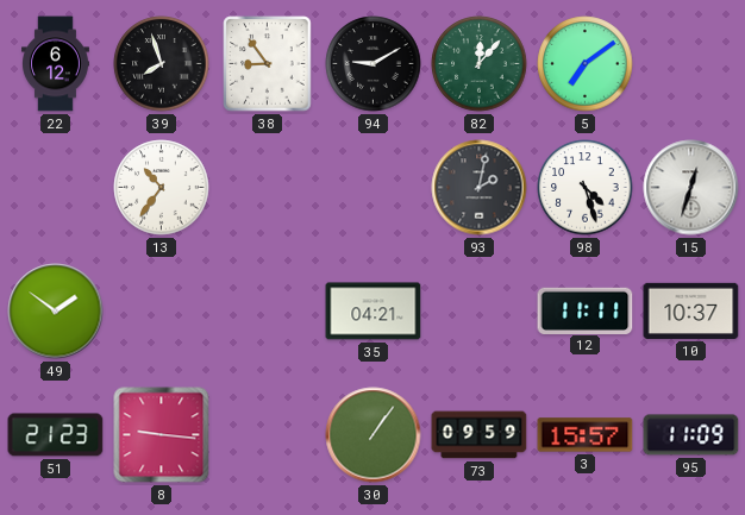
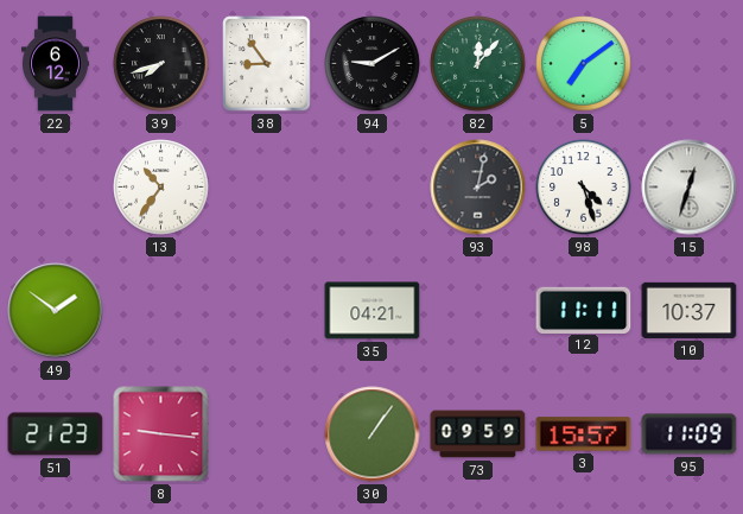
39: 7:57 -> 7:42
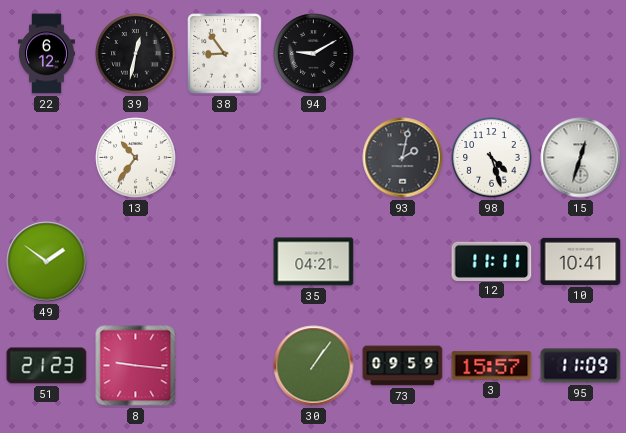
39: 7:42 -> 12:32
82: 12:07 -> none
5: 7:09 -> none
10: 10:37 -> 10:41
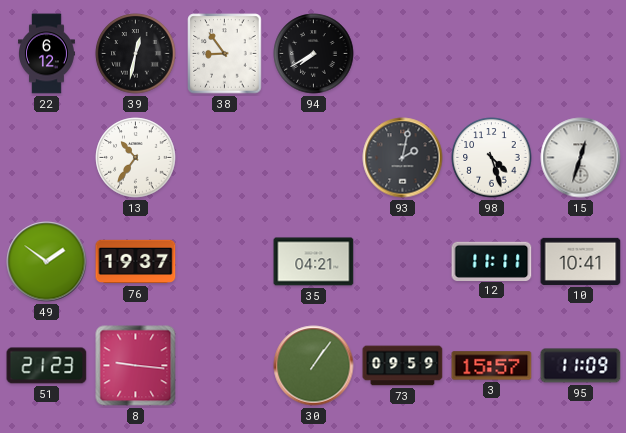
94: 9:10 -> 7:40
76: none -> 19:37
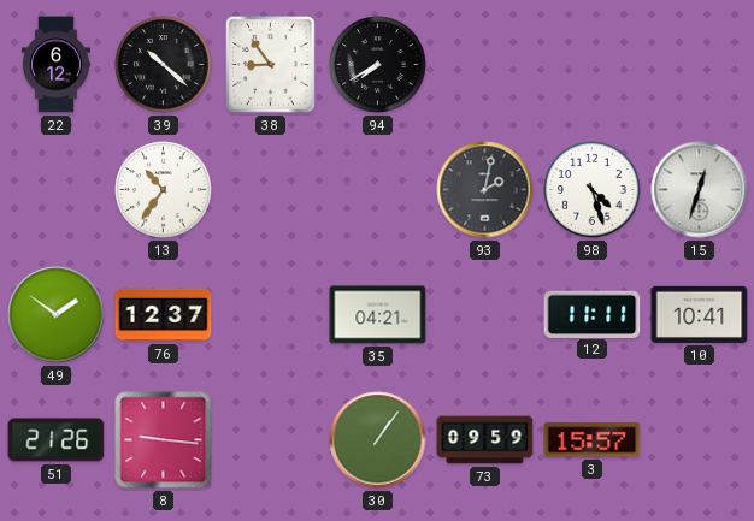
39: 12:32 -> 10:22
76: 19:37 -> 12:37
51: 21:23 -> 21:26
95: 11:09 -> none
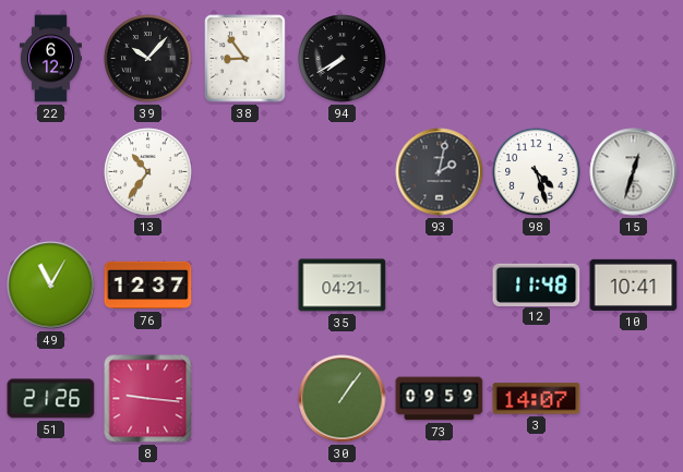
39: 10:22 -> 10:07
49: 1:51 -> 11:05
12: 11:11 -> 11:48
3: 15:57 -> 14:07
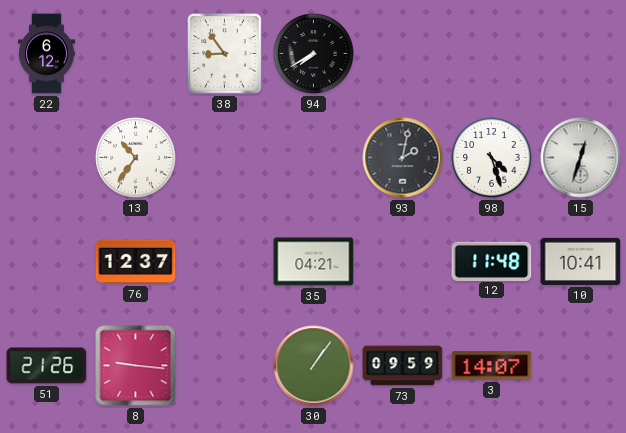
39: 10:07 -> none
49: 11:05 -> none
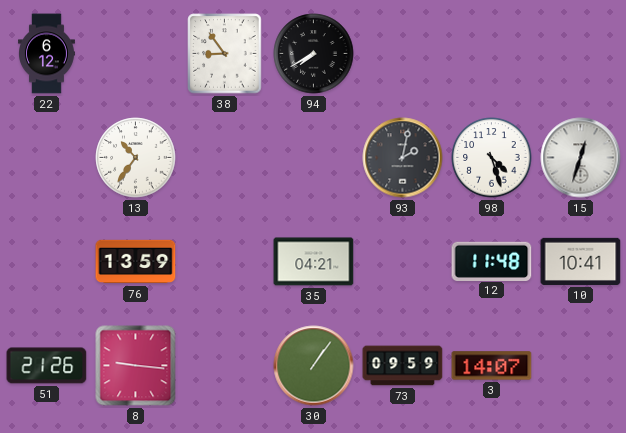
76: 12:37 -> 13:59
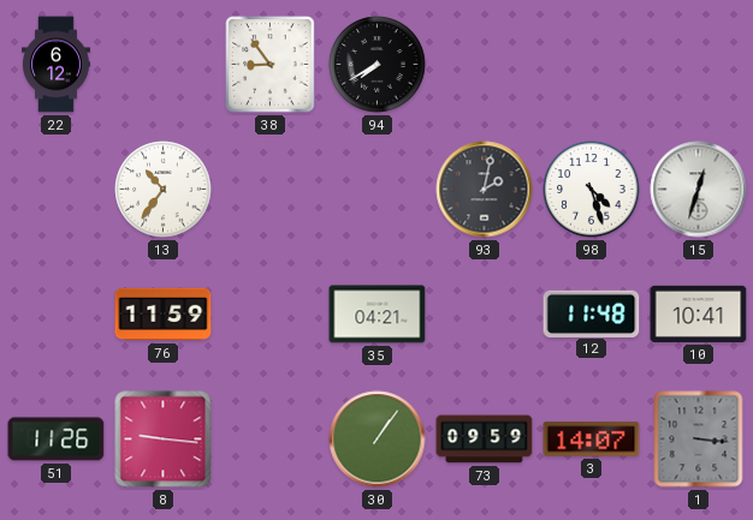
76: 13:59 -> 11:59
51: 21:26 -> 11:26
1: none -> 3:16
